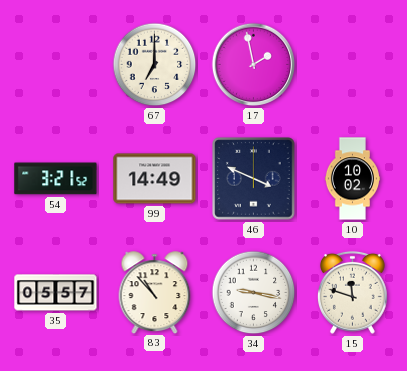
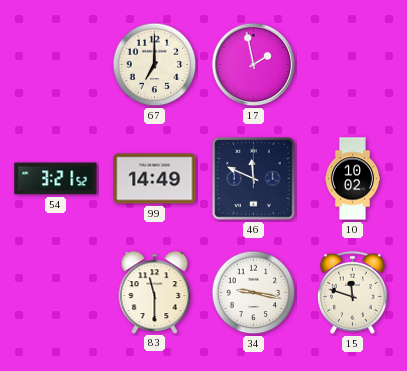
46: 3:49 -> 11:49
35: 05:57 -> none
83: 10:53 -> 11:30
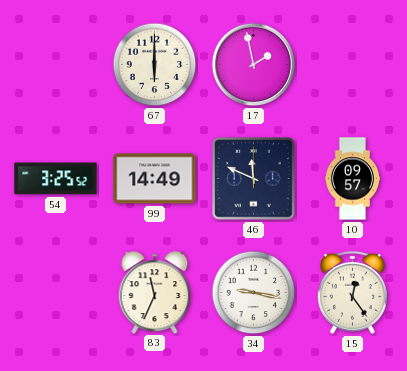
67: 7:00 -> 6:00
54: 3:21 -> 3:25
10: 10:02 -> 09:57
83: 11:30 -> 11:34
15: 11:48 -> 12:24
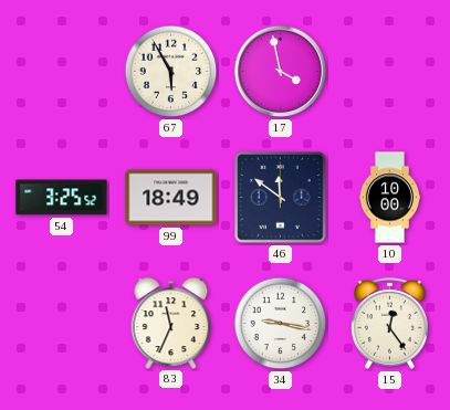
67: 6:00 -> 5:55
17: 1:58 -> 3:58
99: 14:49 -> 18:49
46: 11:49 -> 11:51
10: 09:57 -> 10:00
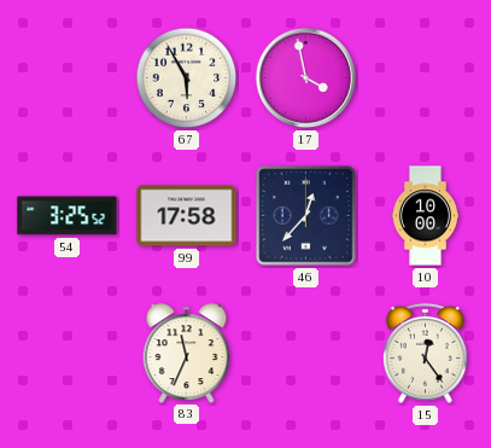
99: 18:49 -> 17:58
46: 11:51 -> 12:37
34: 9:17 -> none
